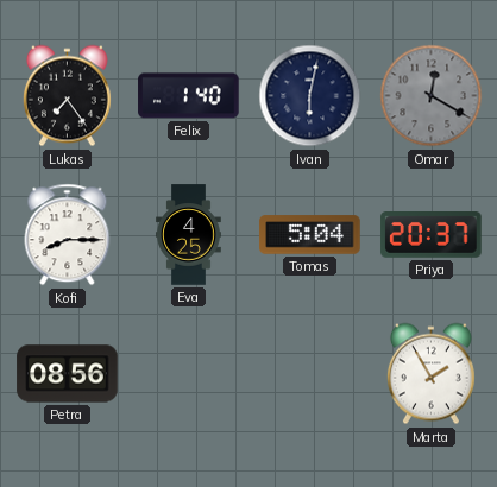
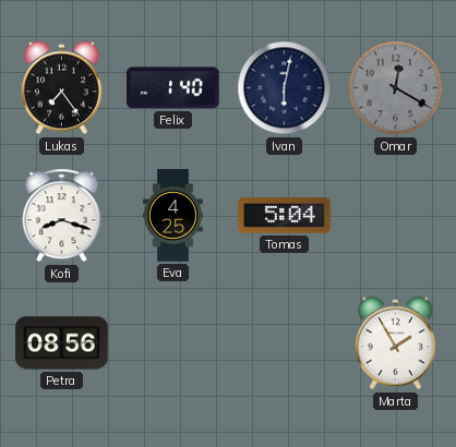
Kofi: 8:15 -> 8:18
Priya: 20:37 -> none
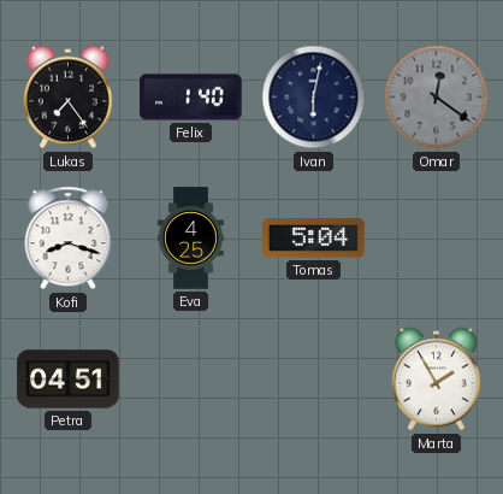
Omar: 12:20 -> 12:21
Petra: 08:56 -> 04:51
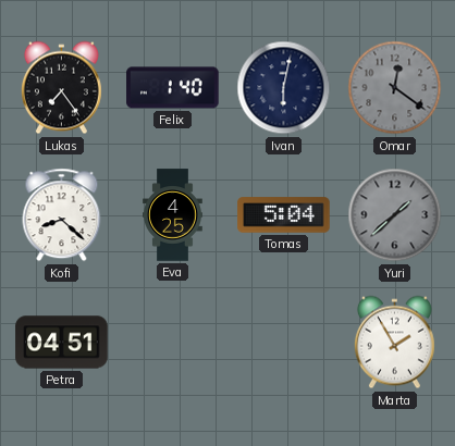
Kofi: 8:18 -> 8:22
Yuri: none -> 1:38
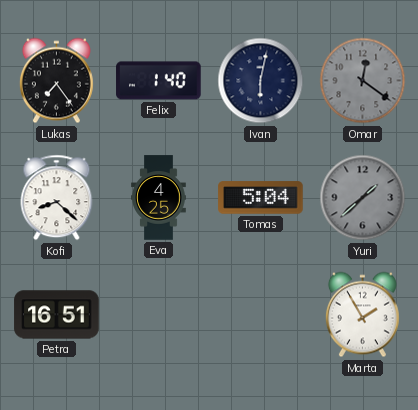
Petra: 04:51 -> 16:51
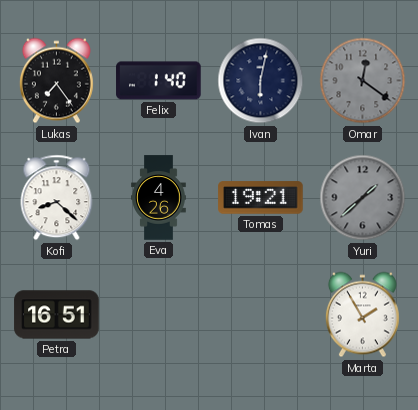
Eva: 4:25 -> 4:26
Tomas: 5:04 -> 19:21
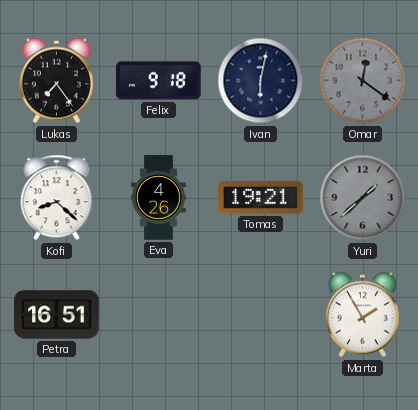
Felix: 1:40 -> 9:18
